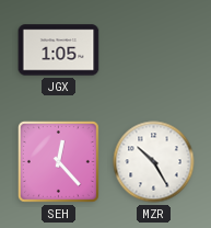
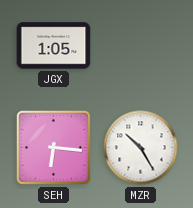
SEH: 12:23 -> 6:16
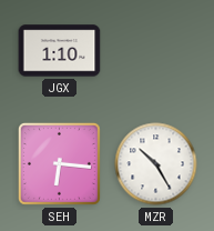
JGX: 1:05 -> 1:10
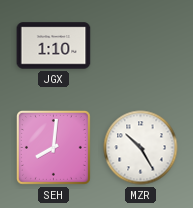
SEH: 6:16 -> 8:01
